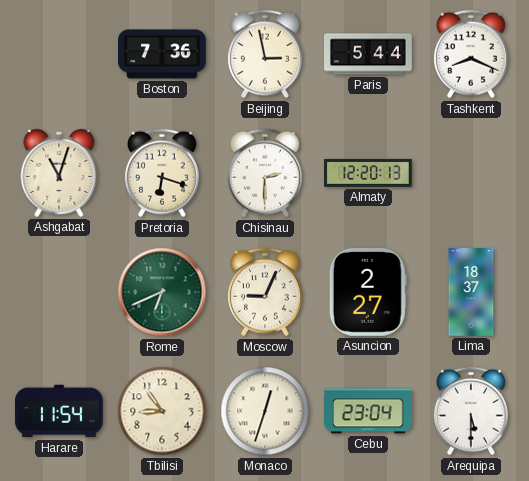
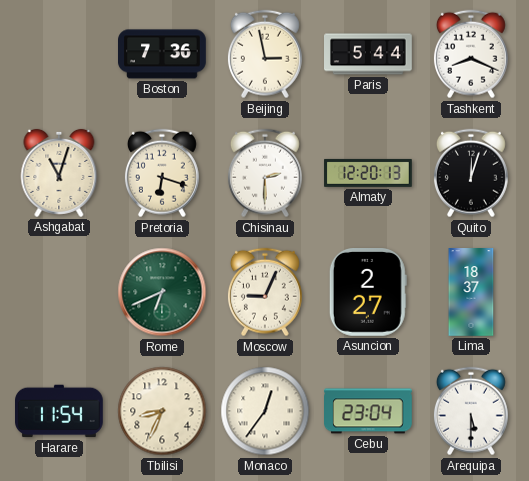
Quito: none -> 12:03
Tbilisi: 8:54 -> 8:34
Monaco: 12:33 -> 12:36
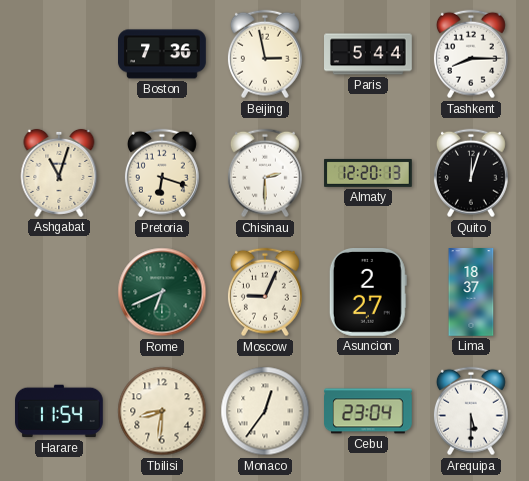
Tashkent: 8:19 -> 8:15
Tbilisi: 8:34 -> 8:31
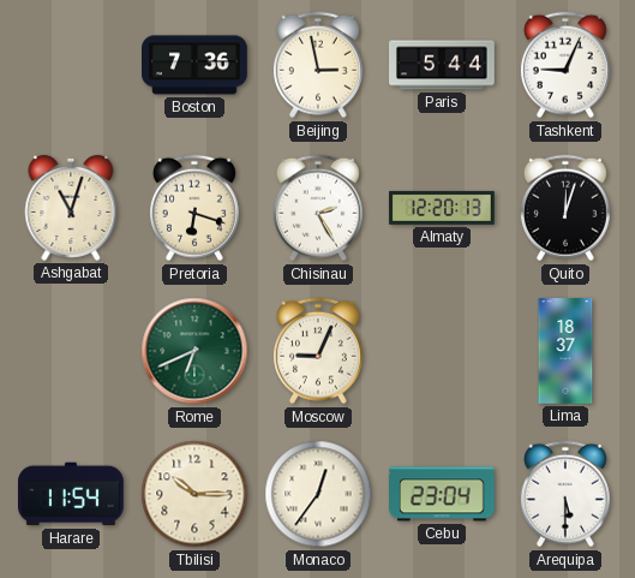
Tashkent: 8:15 -> 9:04
Chisinau: 2:30 -> 2:25
Asuncion: 2:27 -> none
Tbilisi: 8:31 -> 10:15
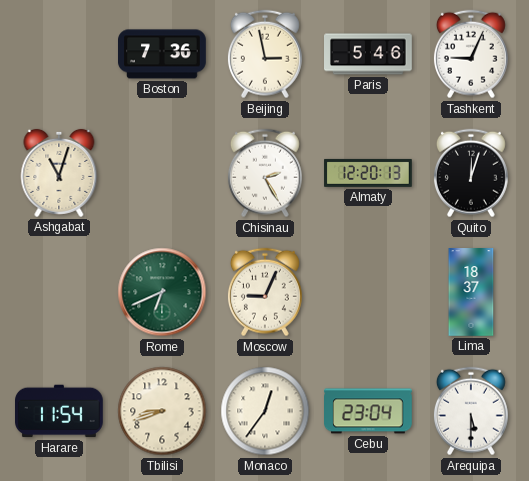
Paris: 5:44 -> 5:46
Pretoria: 6:18 -> none
Tbilisi: 10:15 -> 8:42
